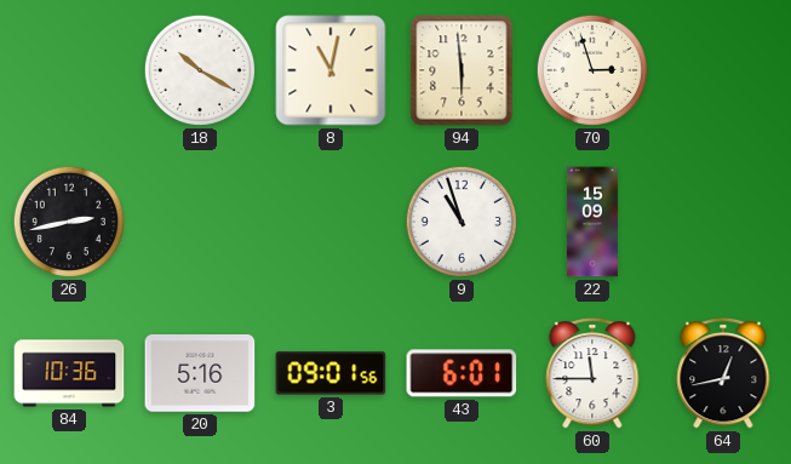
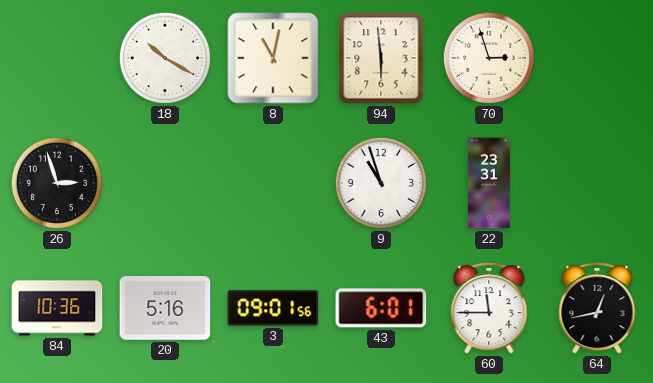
26: 2:43 -> 2:57
22: 15:09 -> 23:31
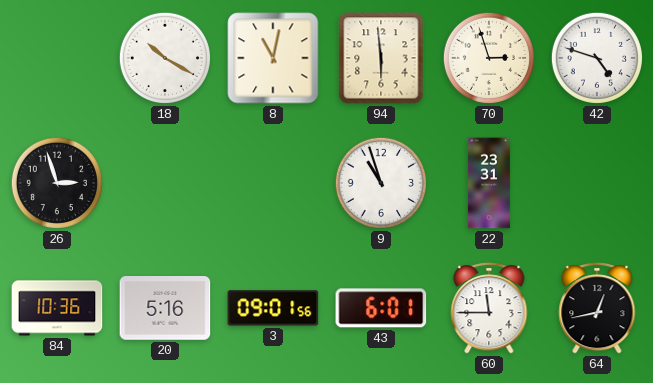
42: none -> 4:48
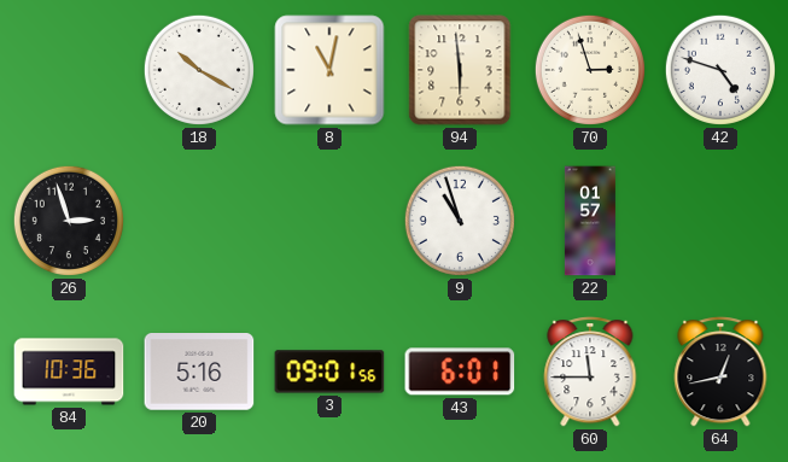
22: 23:31 -> 01:57
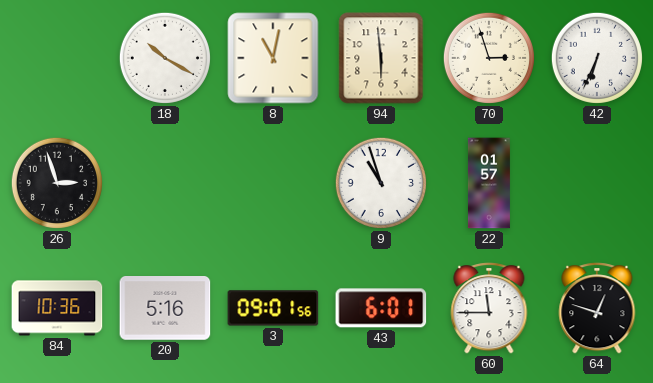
42: 4:48 -> 6:34
64: 12:43 -> 12:48
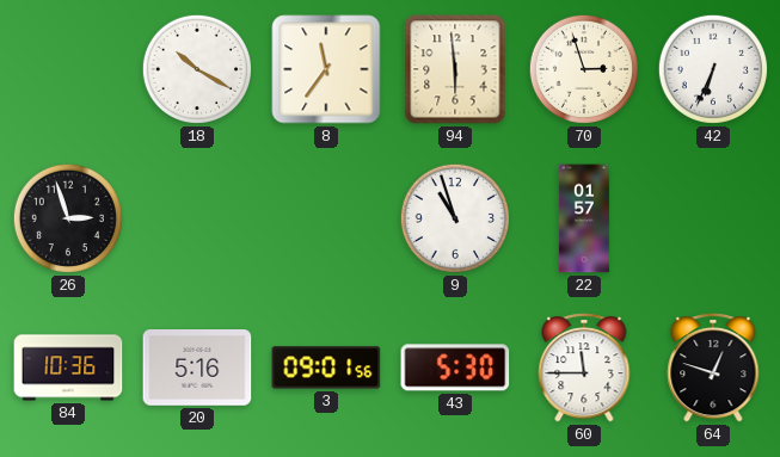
8: 11:02 -> 11:36
43: 6:01 -> 5:30
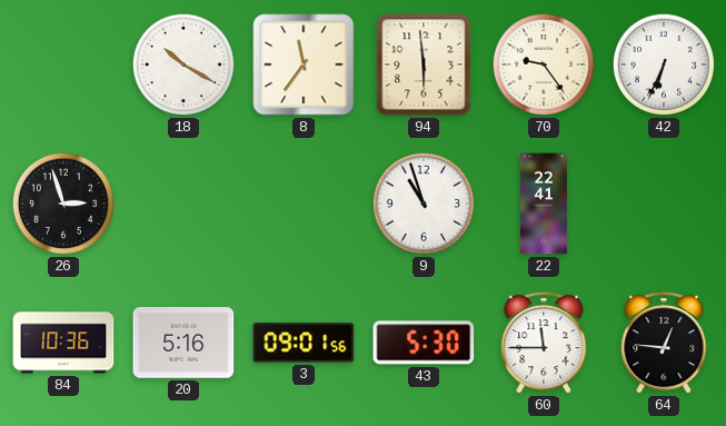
70: 2:57 -> 9:24
22: 01:57 -> 22:41
64: 12:48 -> 12:46
